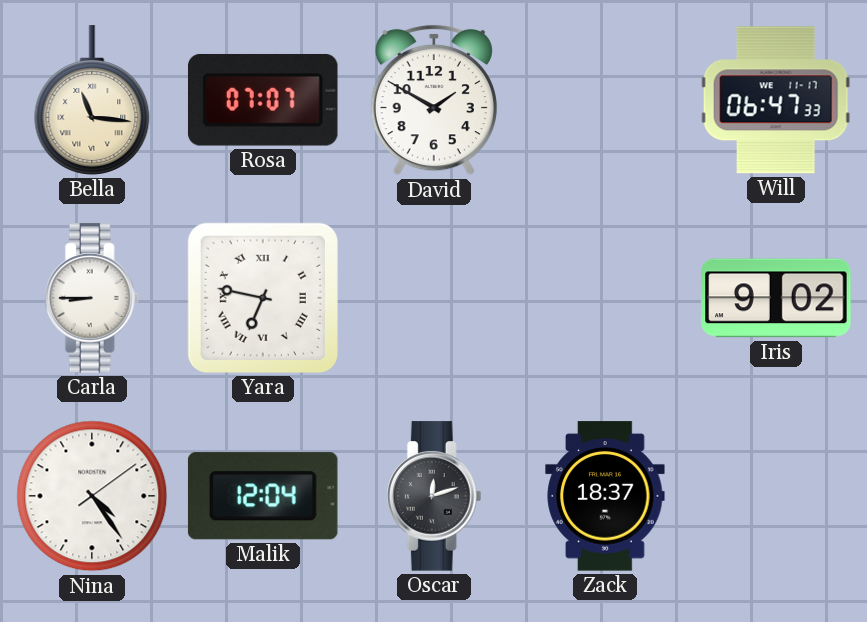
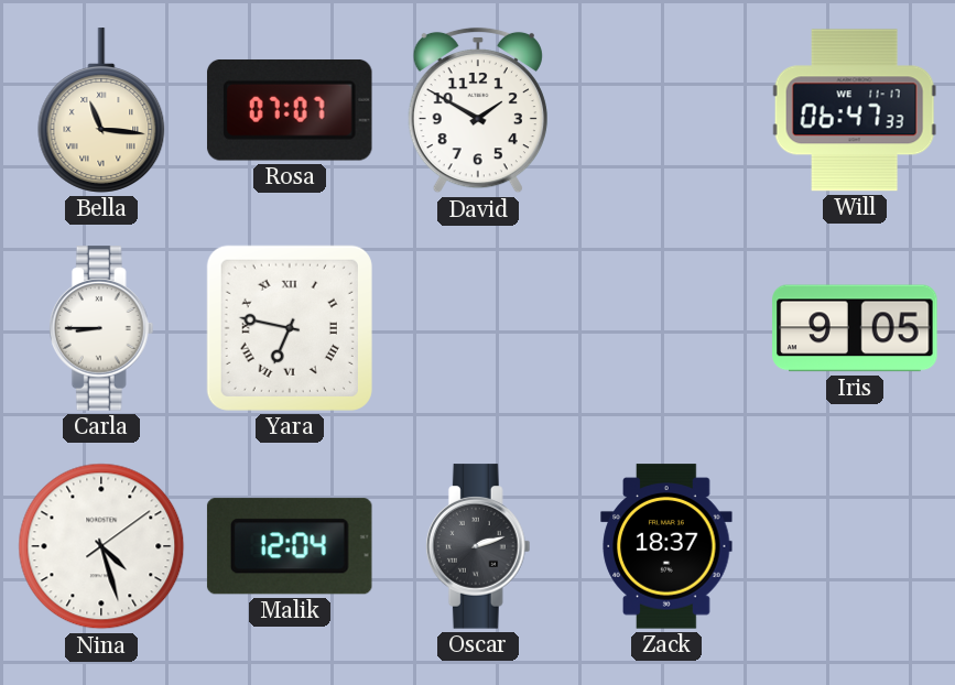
Iris: 9:02 -> 9:05
Nina: 4:24 -> 4:27
Oscar: 12:12 -> 2:12
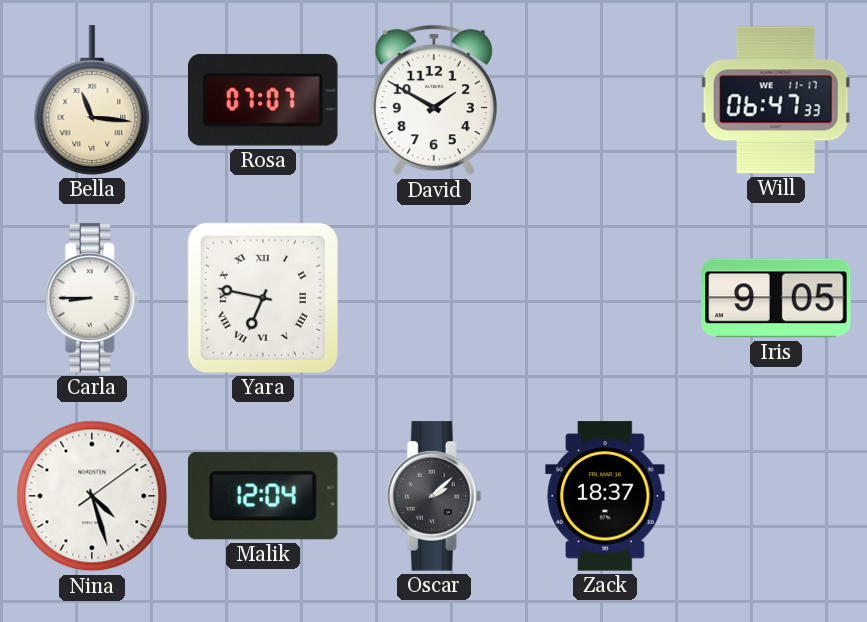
Oscar: 2:12 -> 2:08
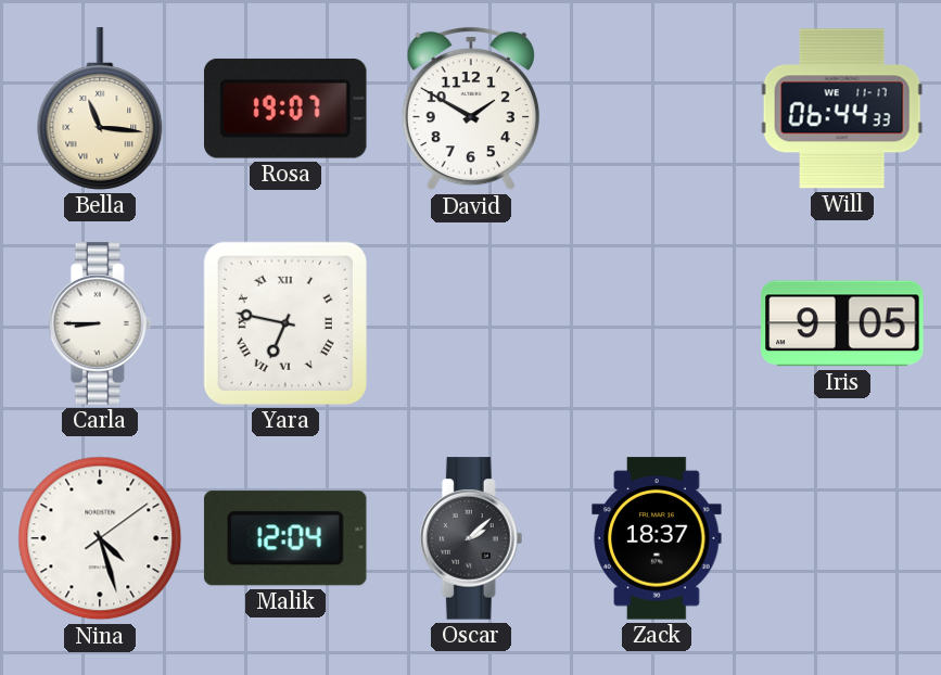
Rosa: 07:07 -> 19:07
Will: 06:47 -> 06:44
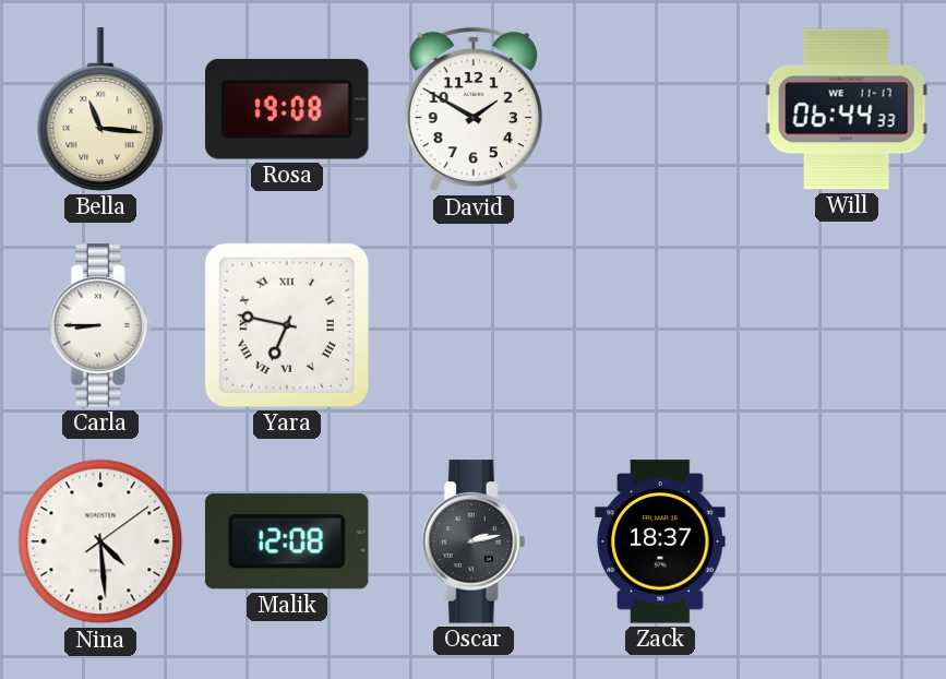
Rosa: 19:07 -> 19:08
Iris: 9:05 -> none
Nina: 4:27 -> 4:29
Malik: 12:04 -> 12:08
Oscar: 2:08 -> 2:13
